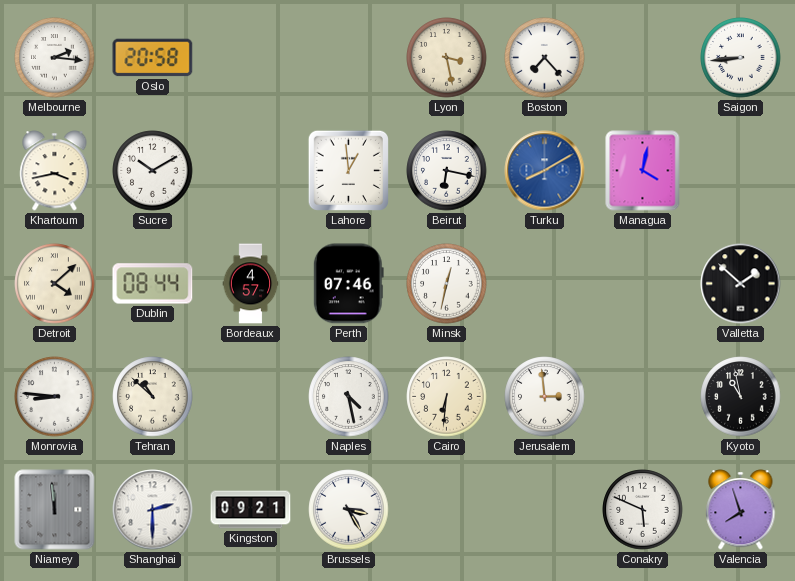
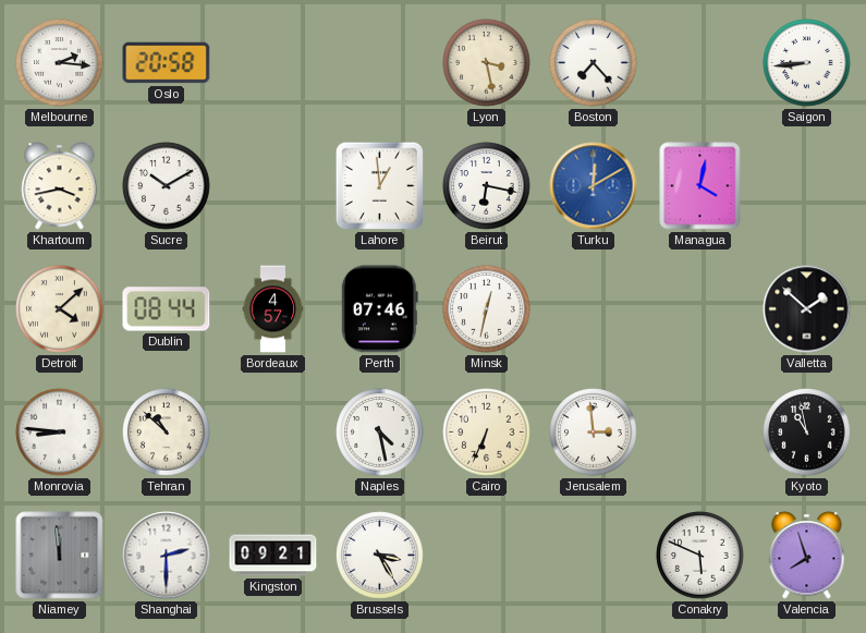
Turku: 8:10 -> 12:10
Cairo: 6:31 -> 6:34
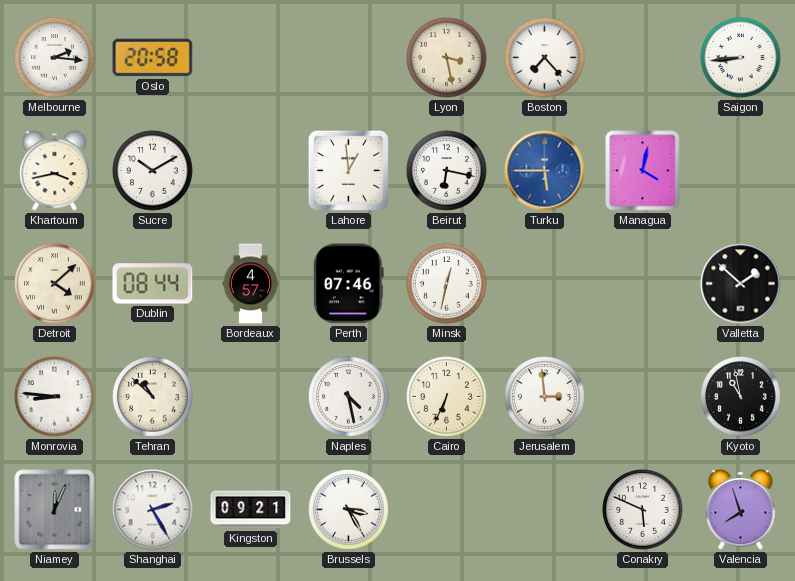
Turku: 12:10 -> 5:45
Niamey: 11:59 -> 12:04
Shanghai: 2:30 -> 2:25
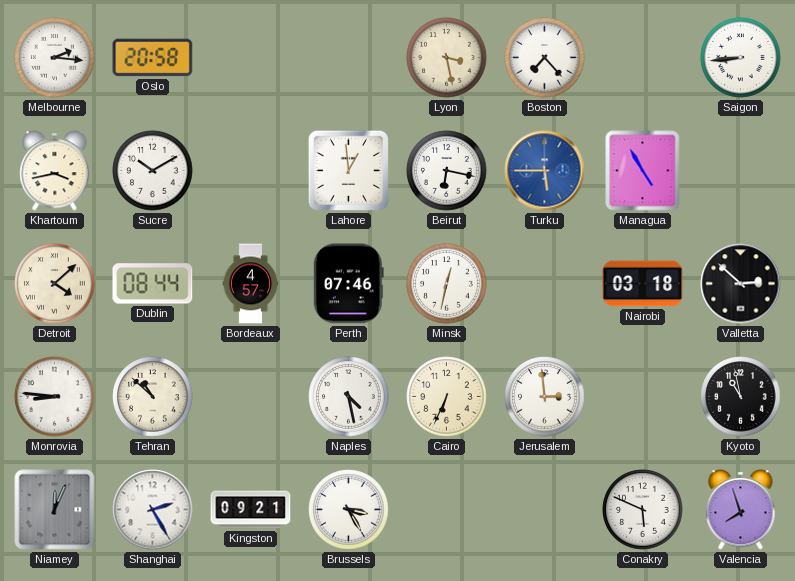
Managua: 4:02 -> 4:55
Nairobi: none -> 03:18
Valletta: 1:52 -> 2:52
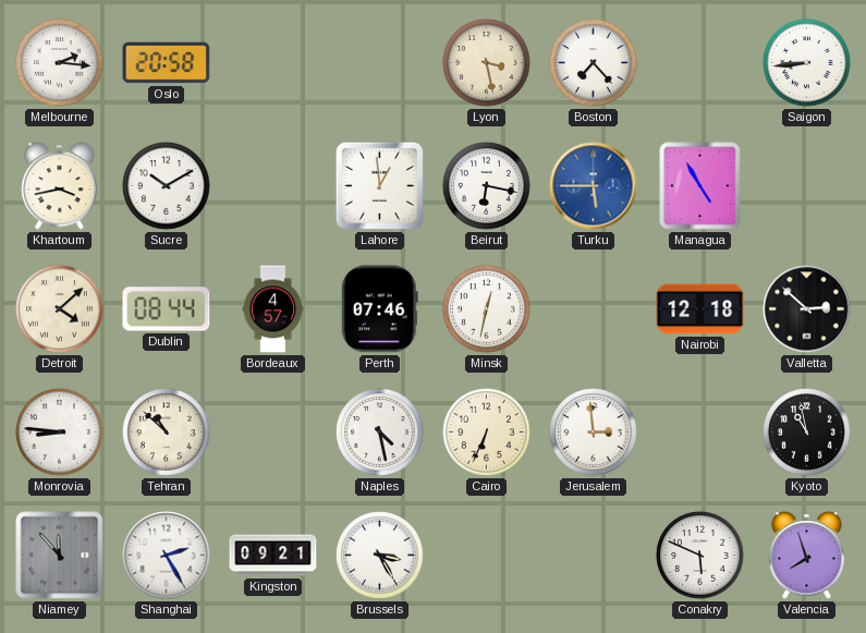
Nairobi: 03:18 -> 12:18
Niamey: 12:04 -> 11:53
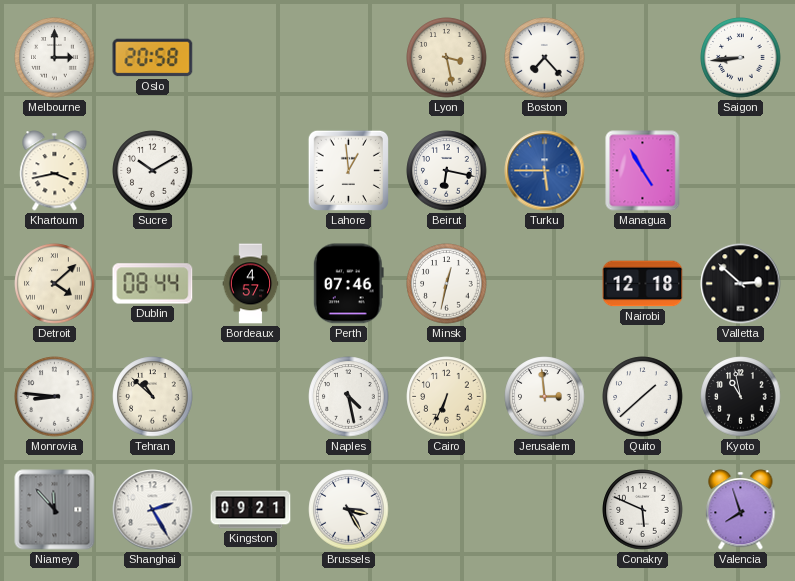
Melbourne: 2:16 -> 3:00
Quito: none -> 1:38
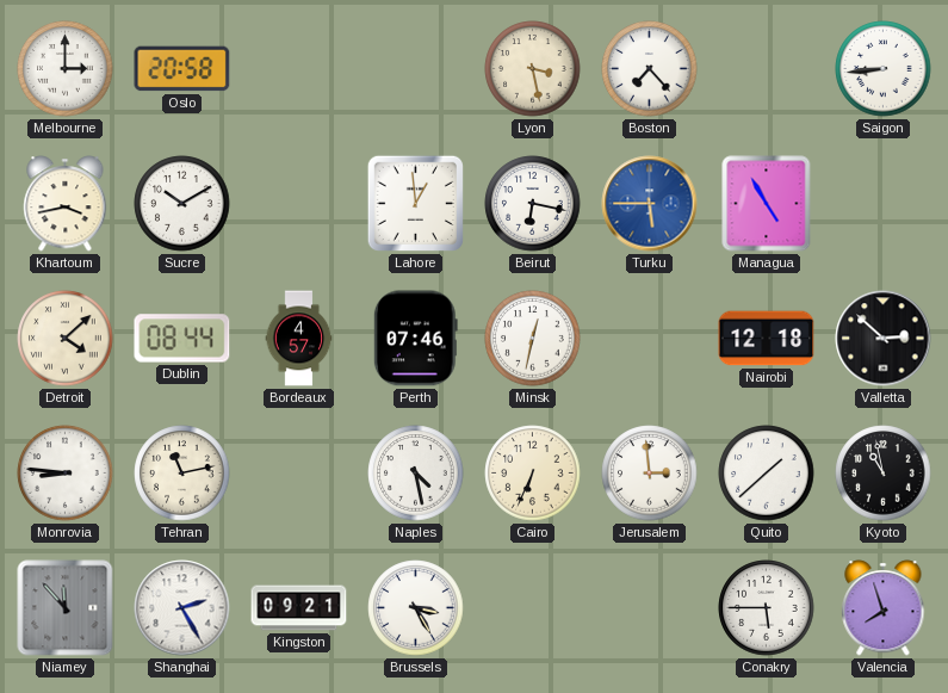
Tehran: 10:52 -> 11:13
Conakry: 5:49 -> 5:45
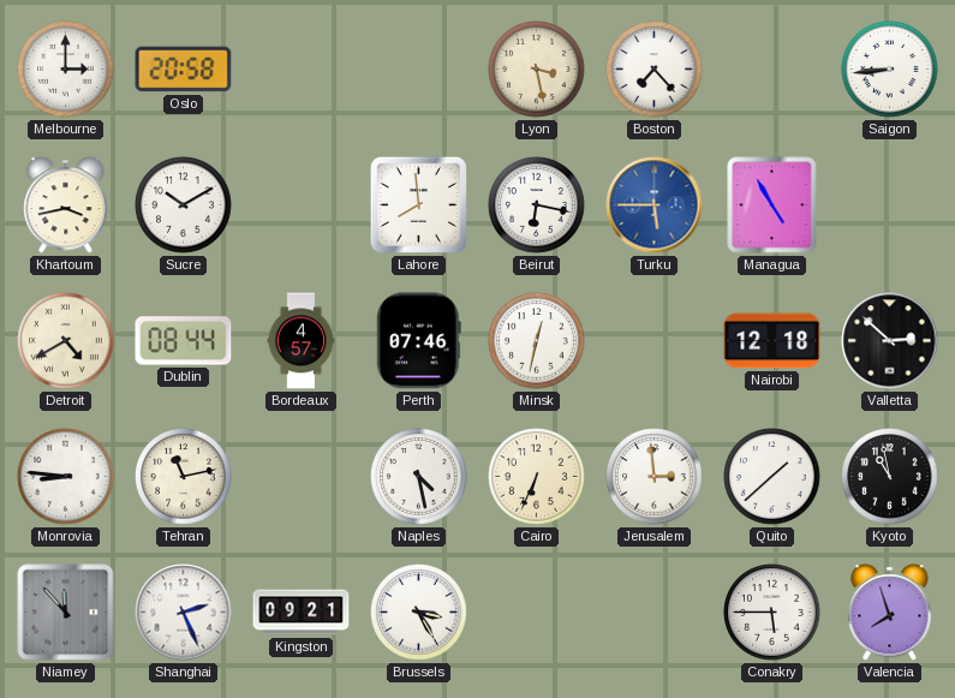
Lahore: 12:59 -> 7:59
Detroit: 4:08 -> 4:40
Shanghai: 2:25 -> 2:26
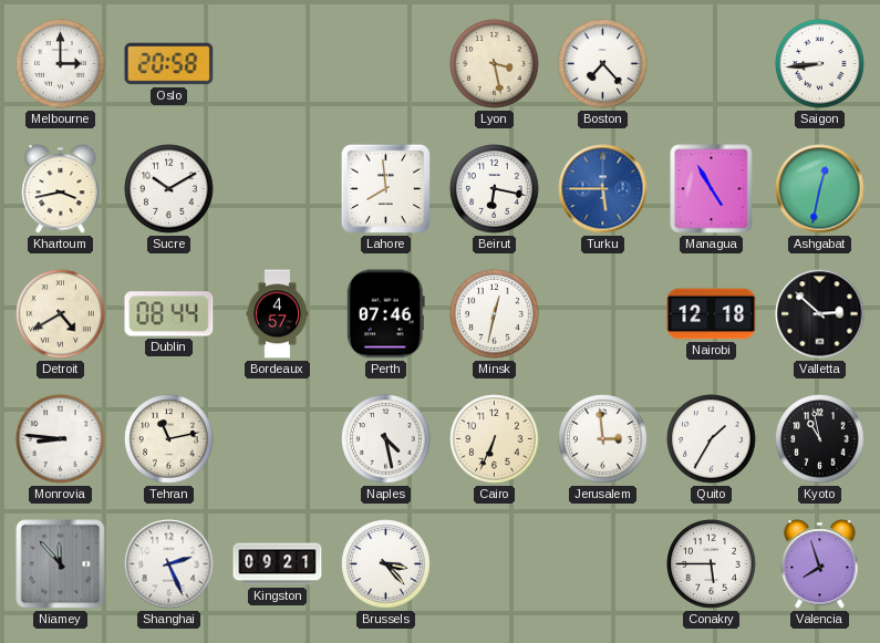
Ashgabat: none -> 12:32
Quito: 1:38 -> 1:35
Brussels: 3:25 -> 3:23
